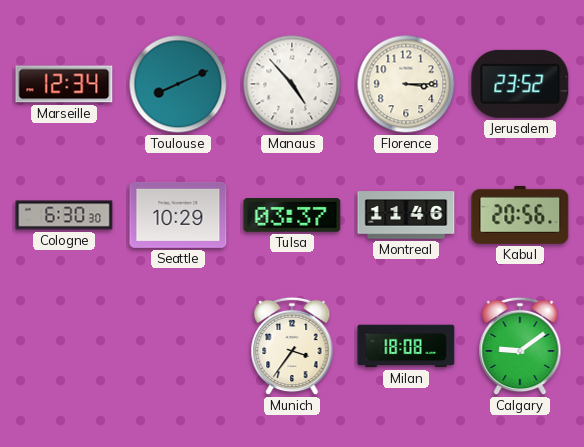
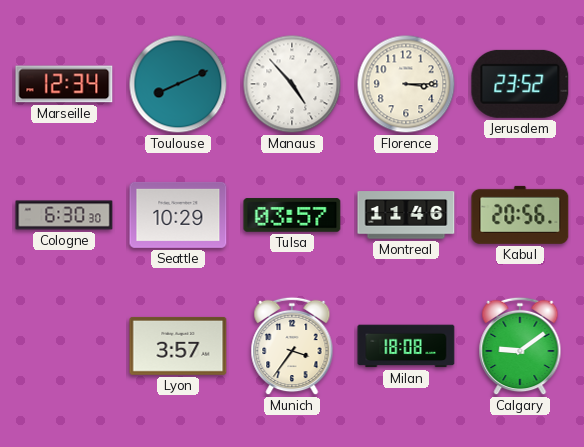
Tulsa: 03:37 -> 03:57
Lyon: none -> 3:57
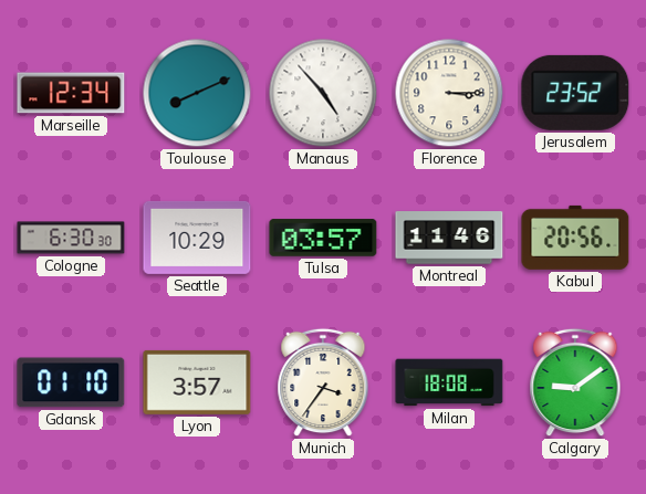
Gdansk: none -> 01:10
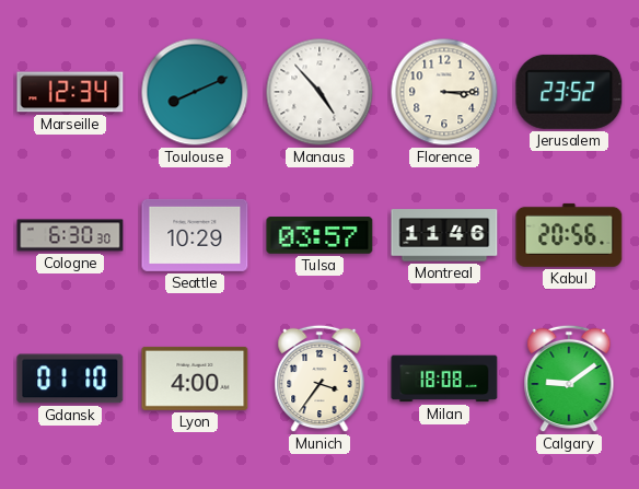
Lyon: 3:57 -> 4:00
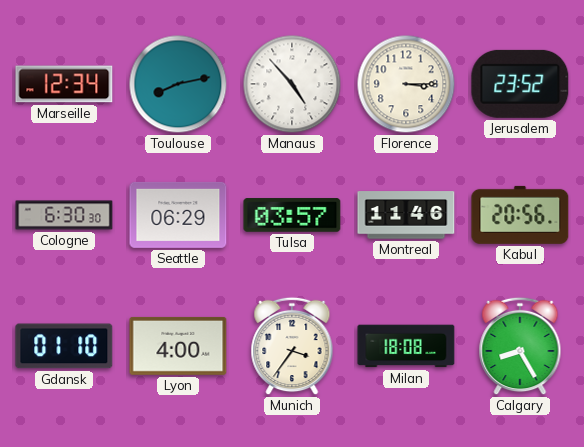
Toulouse: 8:11 -> 8:13
Seattle: 10:29 -> 06:29
Calgary: 9:09 -> 8:25
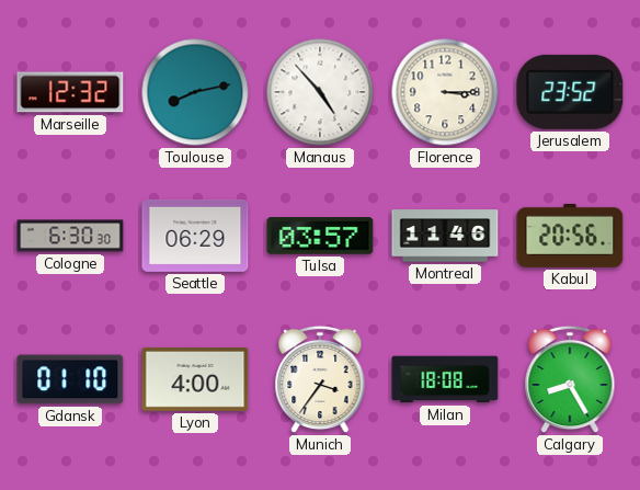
Marseille: 12:34 -> 12:32
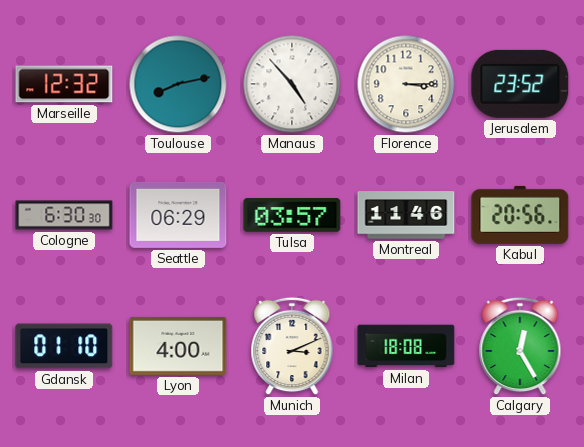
Munich: 3:36 -> 3:11
Calgary: 8:25 -> 12:25
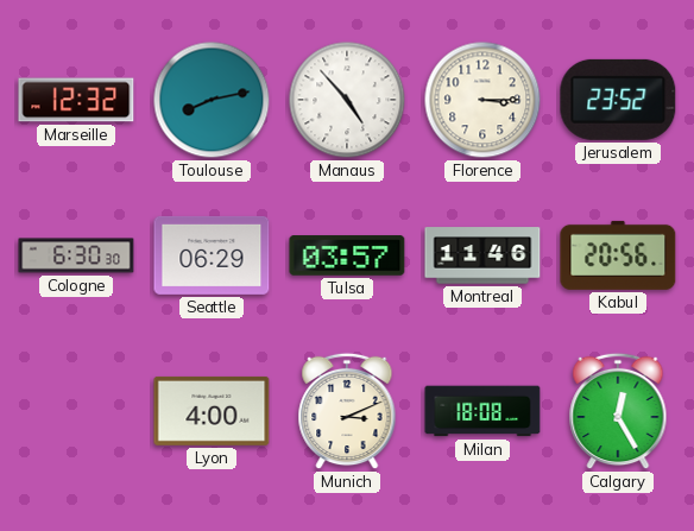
Gdansk: 01:10 -> none
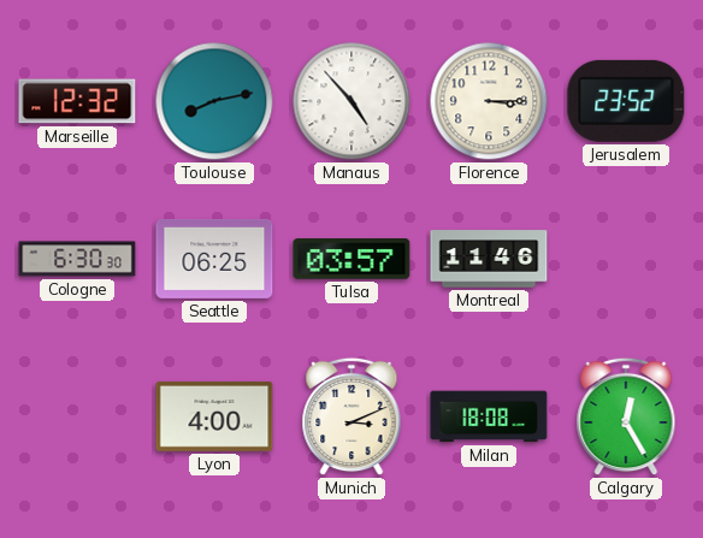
Seattle: 06:29 -> 06:25
Kabul: 20:56 -> none
